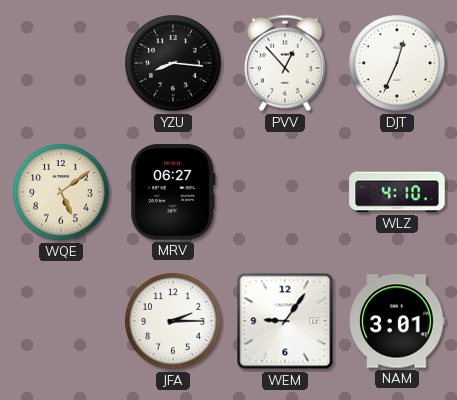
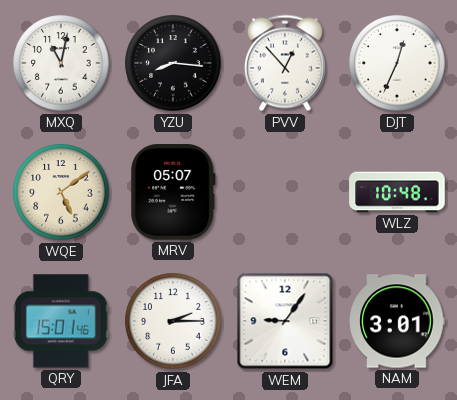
MXQ: none -> 11:02
MRV: 06:27 -> 05:07
WLZ: 4:10 -> 10:48
QRY: none -> 15:01
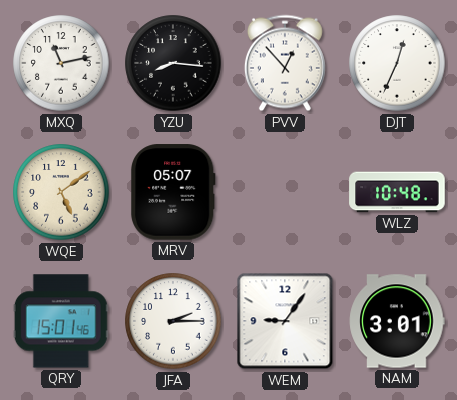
MXQ: 11:02 -> 11:13
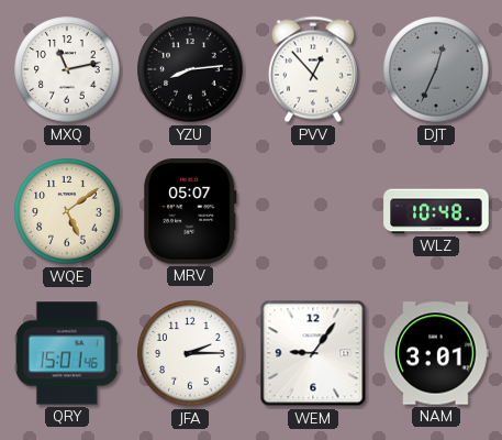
YZU: 8:16 -> 8:14
DJT dial: white -> grey
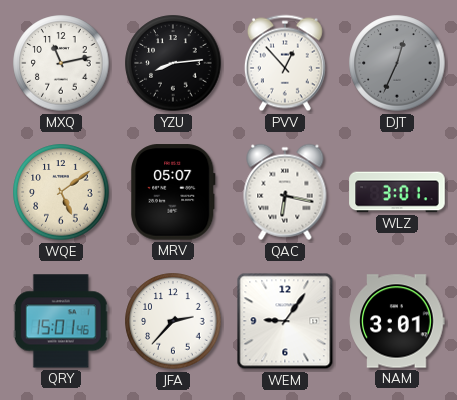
QAC: none -> 6:17
WLZ: 10:48 -> 3:01
JFA: 2:15 -> 2:37
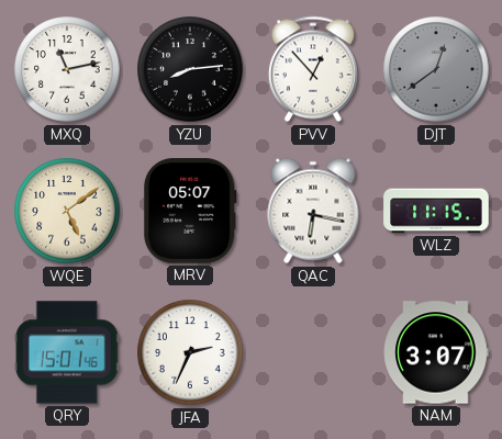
DJT: 12:34 -> 12:39
WLZ: 3:01 -> 11:15
JFA: 2:37 -> 2:34
WEM: 9:06 -> none
NAM: 3:01 -> 3:07
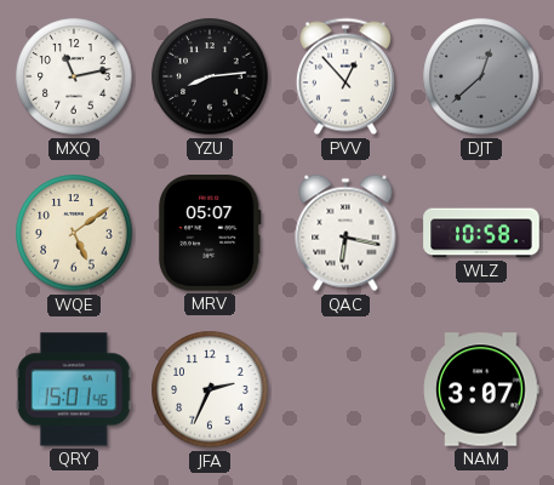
DJT: 12:39 -> 12:38
WLZ: 11:15 -> 10:58
